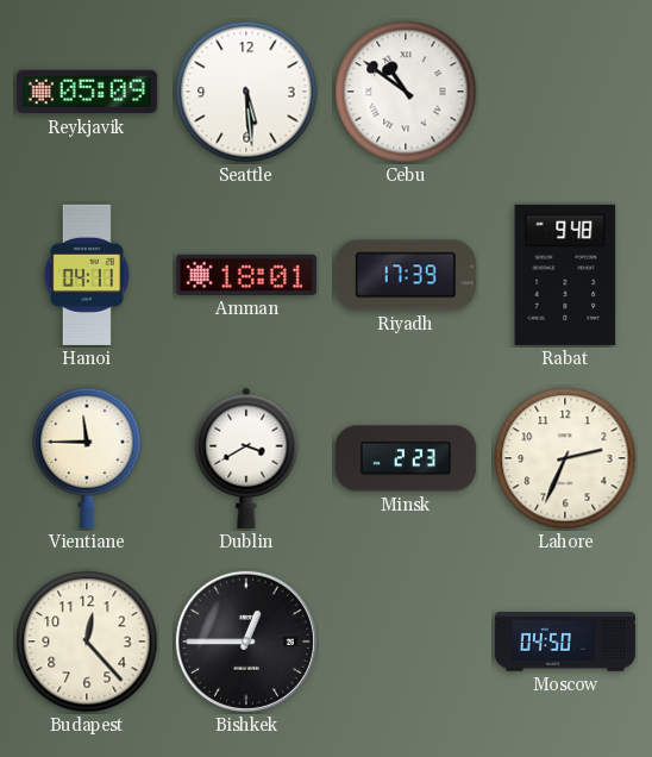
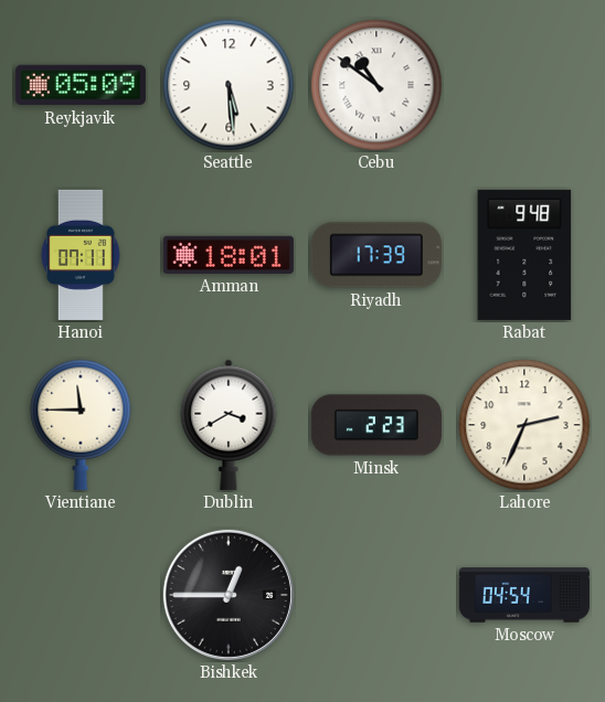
Hanoi: 04:11 -> 07:11
Budapest: 12:23 -> none
Moscow: 04:50 -> 04:54
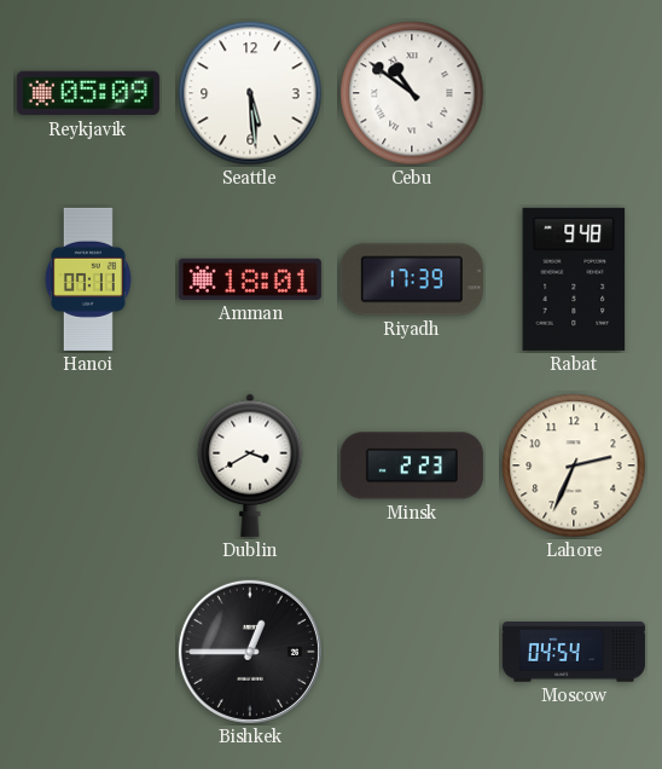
Vientiane: 11:45 -> none
